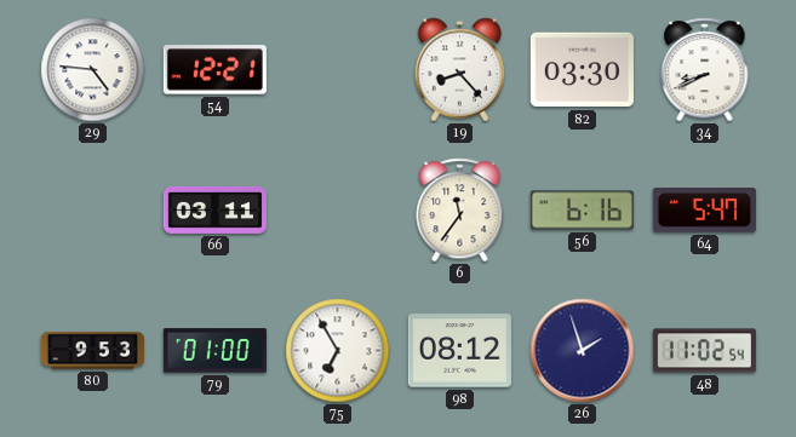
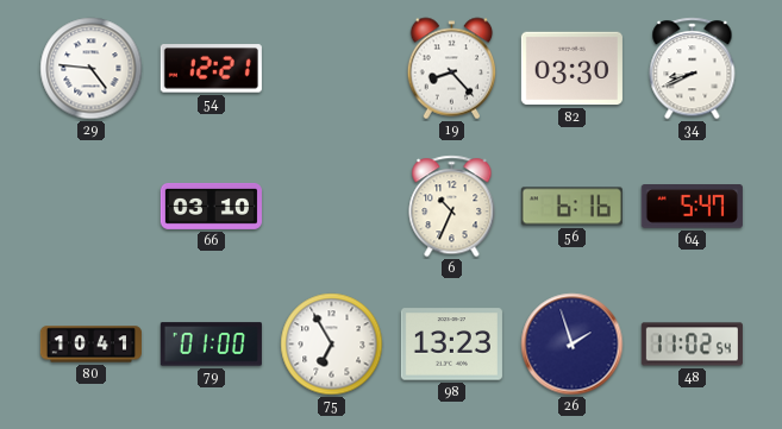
66: 03:11 -> 03:10
6: 11:36 -> 10:34
80: 9:53 -> 10:41
98: 08:12 -> 13:23
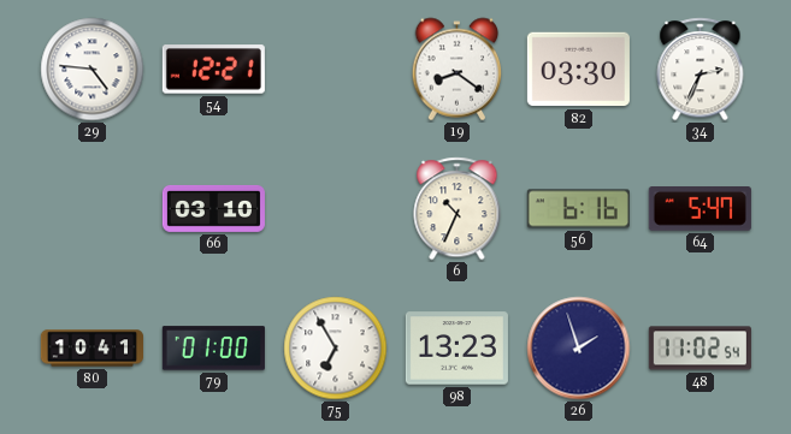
19: 8:23 -> 8:21
34: 8:41 -> 2:34
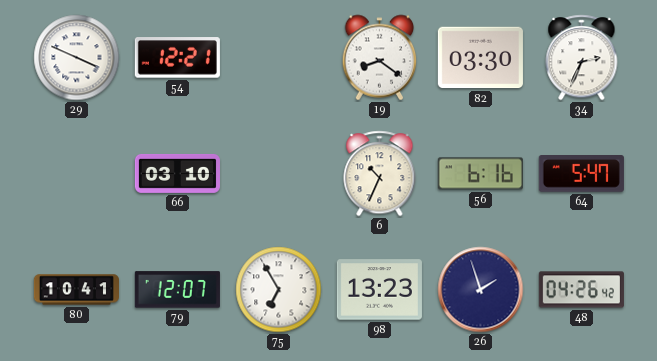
29: 4:46 -> 3:49
79: 01:00 -> 12:07
48: 11:02 -> 04:26
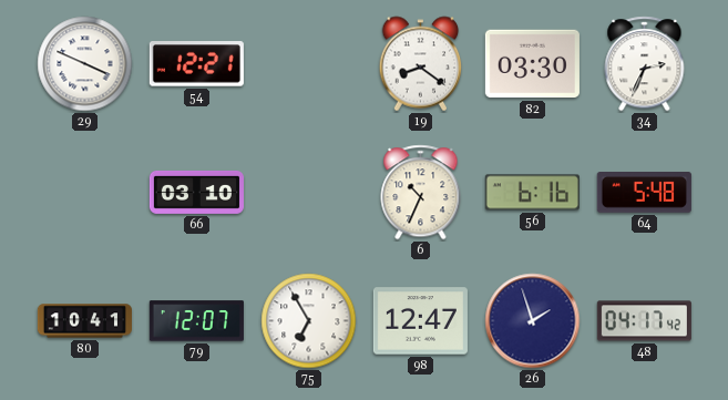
64: 5:47 -> 5:48
98: 13:23 -> 12:47
48: 04:26 -> 04:17
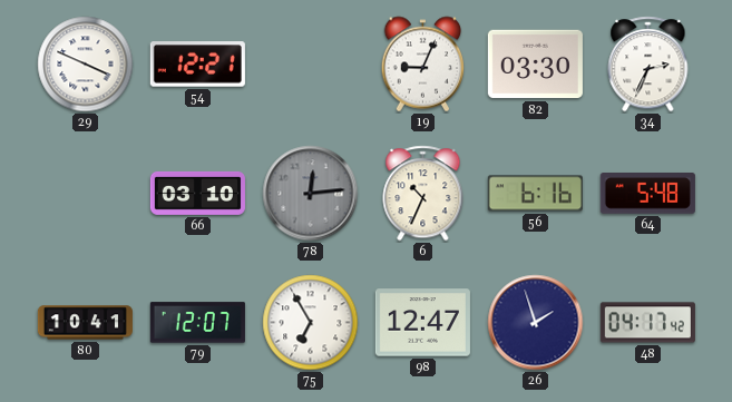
19: 8:21 -> 9:04
78: none -> 12:14
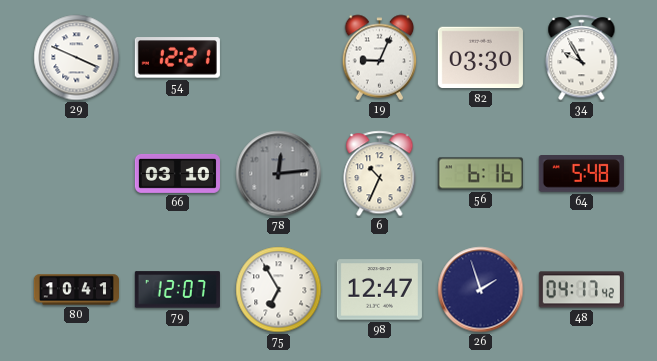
34: 2:34 -> 9:55
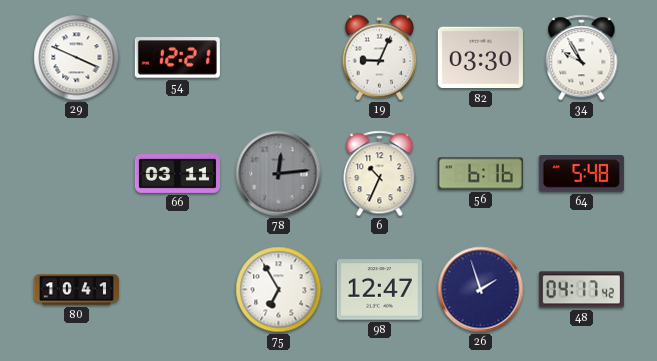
66: 03:10 -> 03:11
79: 12:07 -> none
